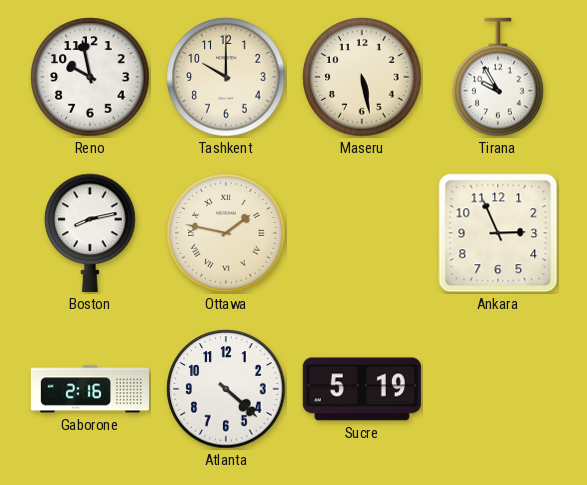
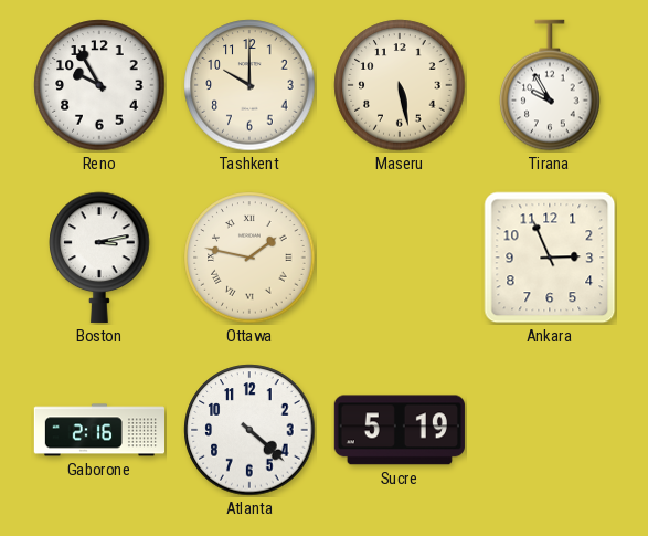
Reno: 9:58 -> 9:55
Boston: 8:13 -> 3:13
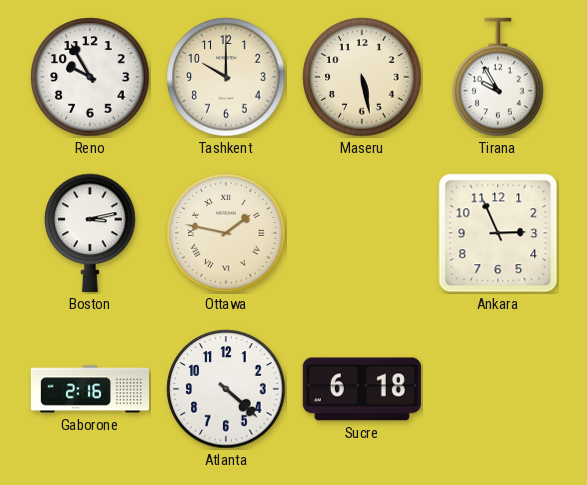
Sucre: 5:19 -> 6:18
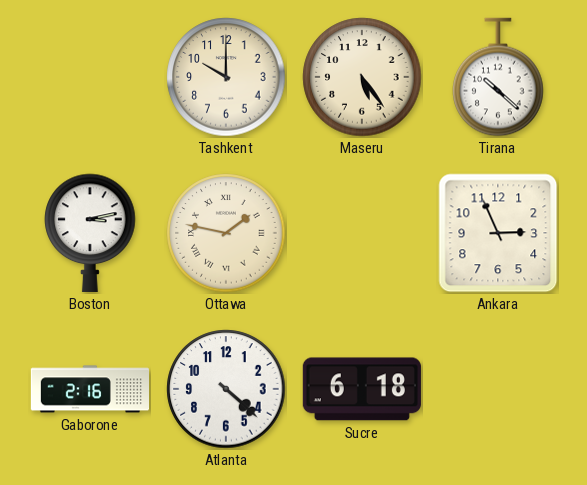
Reno: 9:55 -> none
Maseru: 5:28 -> 5:24
Tirana: 9:55 -> 10:22
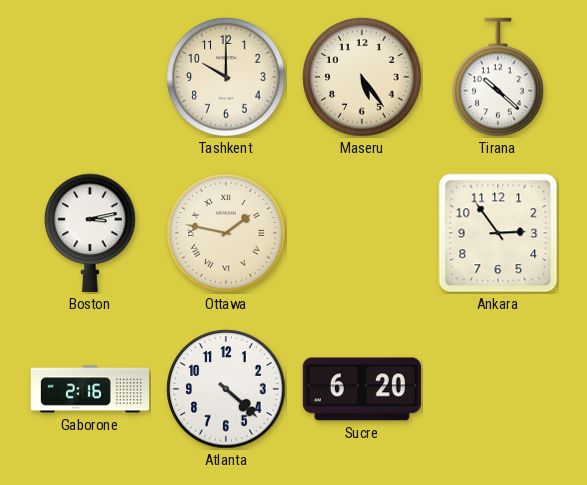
Ankara: 2:56 -> 2:54
Sucre: 6:18 -> 6:20
